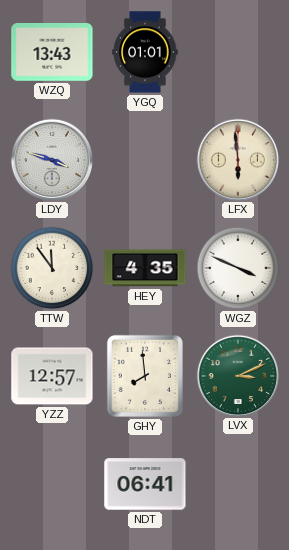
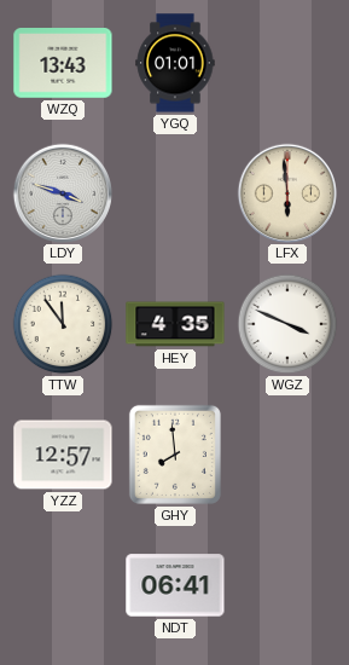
LVX: 3:11 -> none
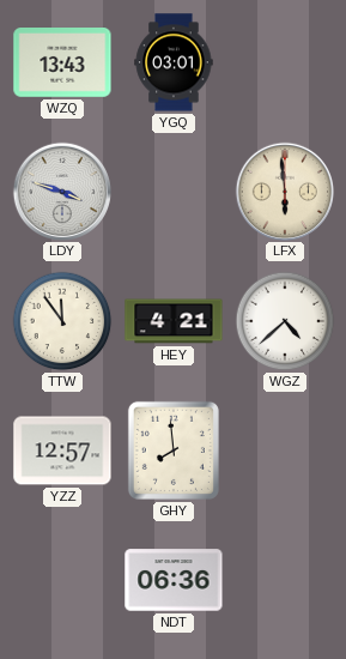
YGQ: 01:01 -> 03:01
HEY: 4:35 -> 4:21
WGZ: 3:49 -> 4:38
NDT: 06:41 -> 06:36
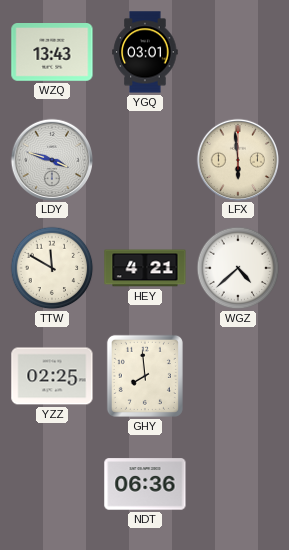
TTW: 11:54 -> 11:50
YZZ: 12:57 -> 02:25
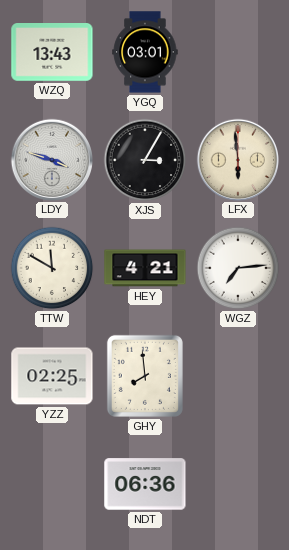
XJS: none -> 3:05
WGZ: 4:38 -> 7:14
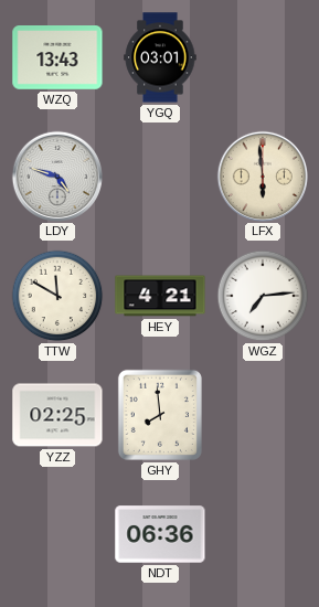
LDY: 3:48 -> 4:48
XJS: 3:05 -> none
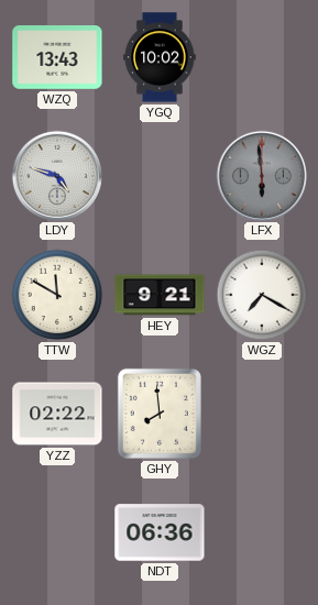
YGQ: 03:01 -> 10:02
LFX dial: cream -> grey
HEY: 4:21 -> 9:21
WGZ: 7:14 -> 7:20
YZZ: 02:25 -> 02:22
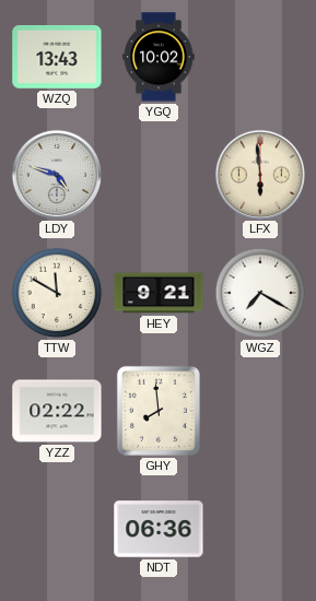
LFX dial: grey -> cream
